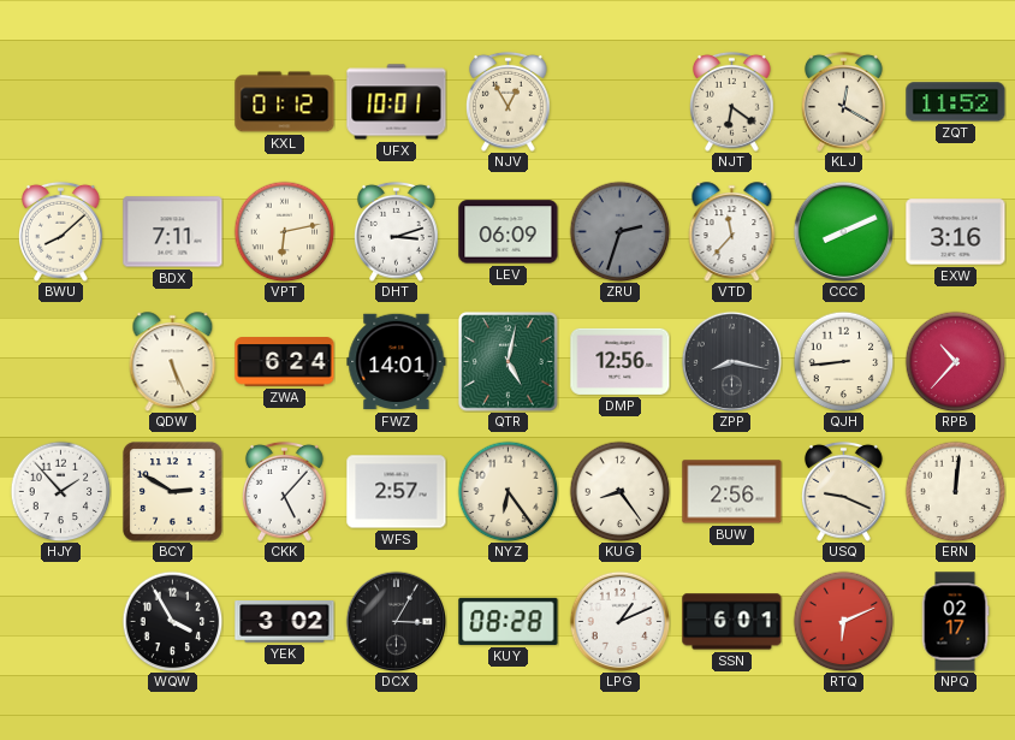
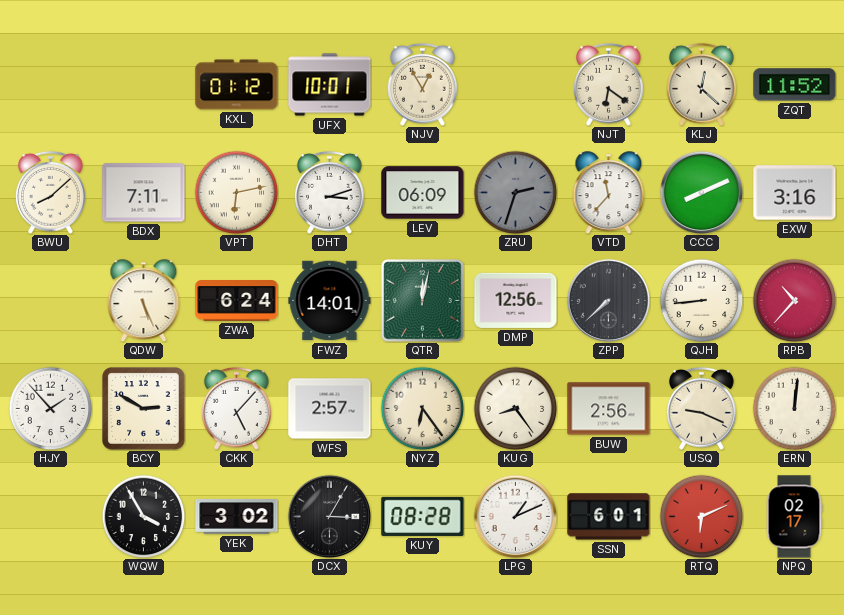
KLJ: 12:20 -> 12:22
QTR: 5:02 -> 12:02
ZPP: 8:17 -> 7:38
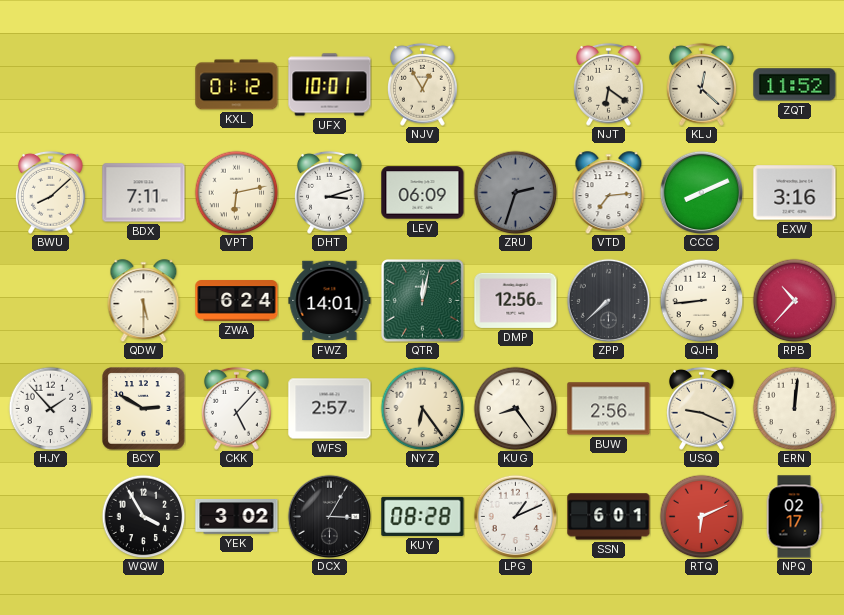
VTD: 11:37 -> 7:14
QDW: 5:26 -> 5:30
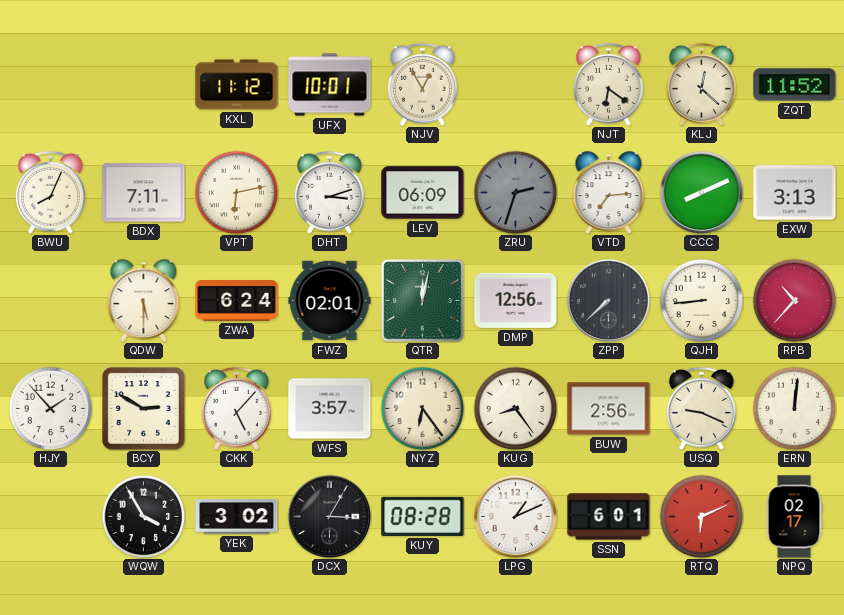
KXL: 01:12 -> 11:12
BWU: 8:08 -> 8:04
EXW: 3:16 -> 3:13
FWZ: 14:01 -> 02:01
WFS: 2:57 -> 3:57
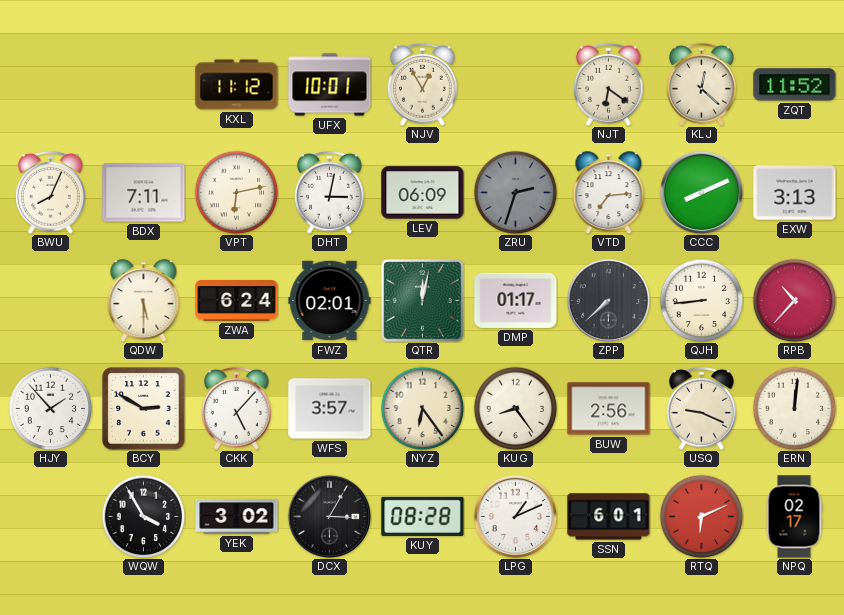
DHT: 3:12 -> 3:02
DMP: 12:56 -> 01:17
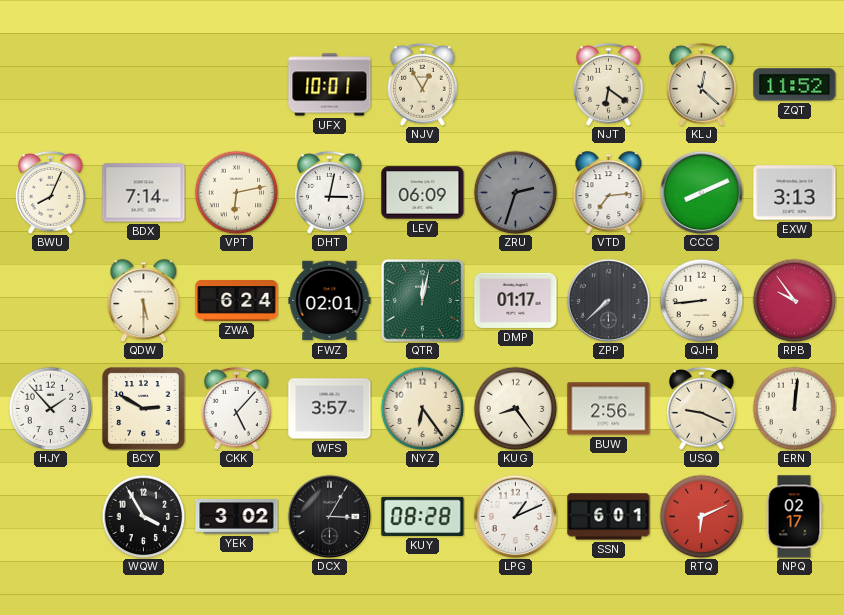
KXL: 11:12 -> none
BDX: 7:11 -> 7:14
RPB: 10:37 -> 9:54
